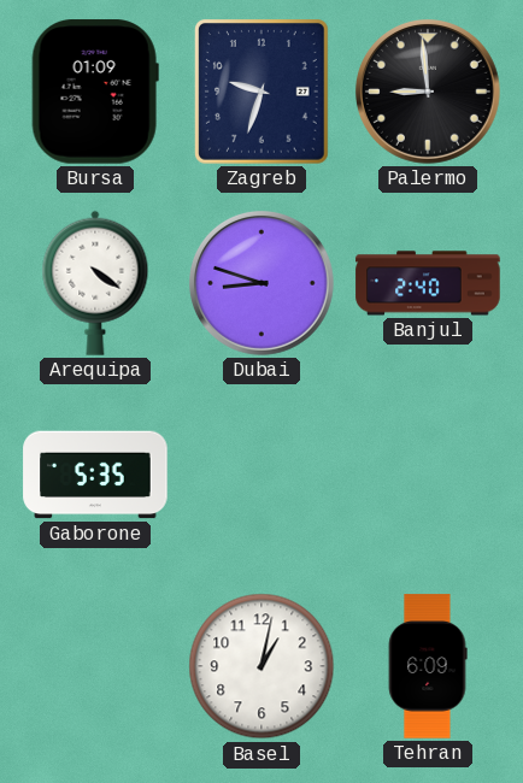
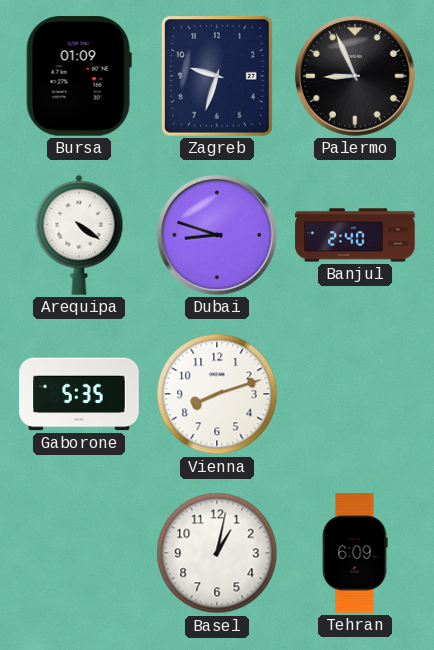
Palermo: 8:59 -> 8:56
Vienna: none -> 8:12
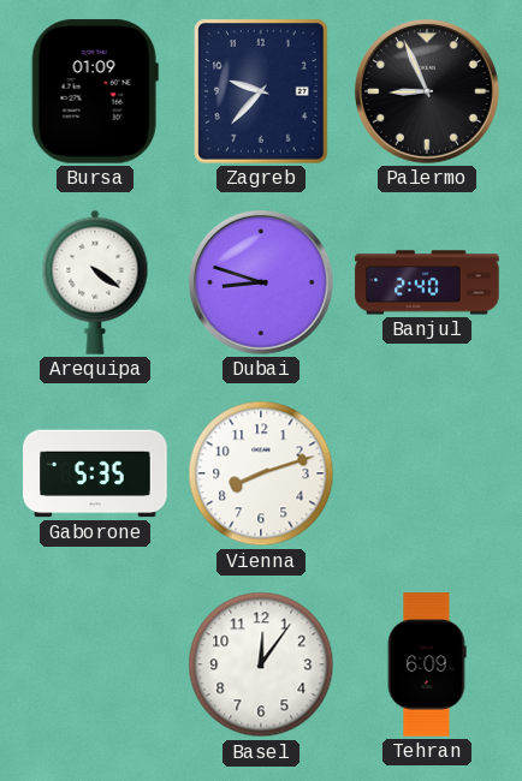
Zagreb: 9:33 -> 9:37
Basel: 1:02 -> 12:06
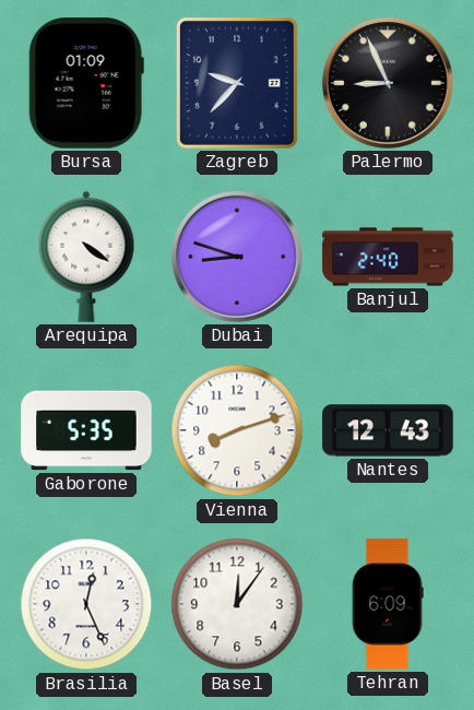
Nantes: none -> 12:43
Brasilia: none -> 12:26
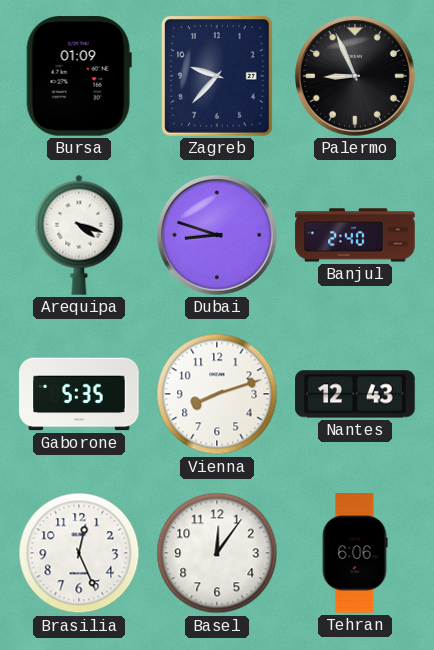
Arequipa: 4:21 -> 4:18
Tehran: 6:09 -> 6:06
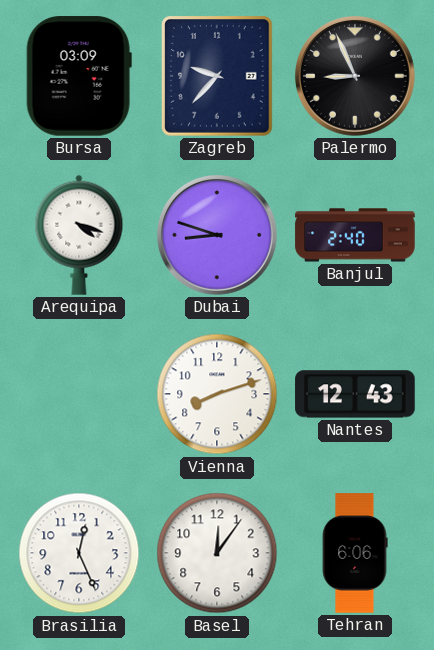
Bursa: 01:09 -> 03:09
Gaborone: 5:35 -> none
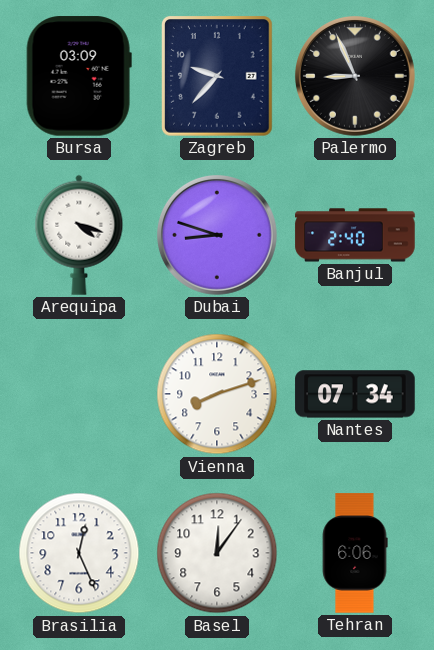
Nantes: 12:43 -> 07:34
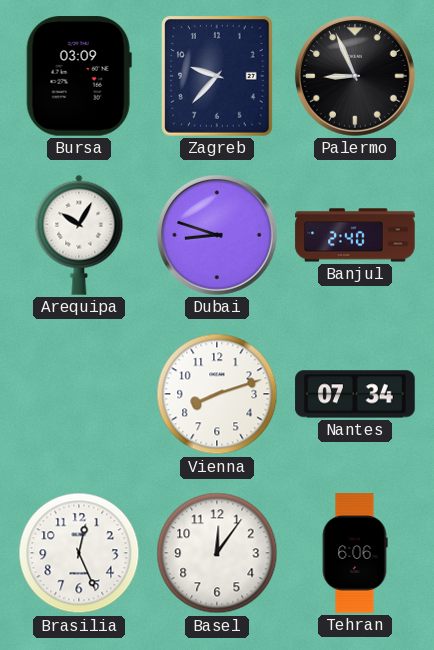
Arequipa: 4:18 -> 10:05
